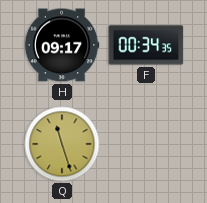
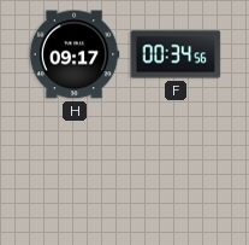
F: 00:34:35 -> 00:34:56
Q: 11:27 -> none
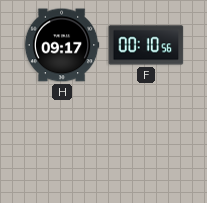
F: 00:34 -> 00:10
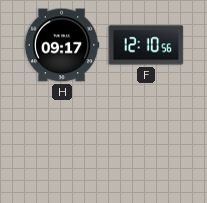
F: 00:10 -> 12:10
